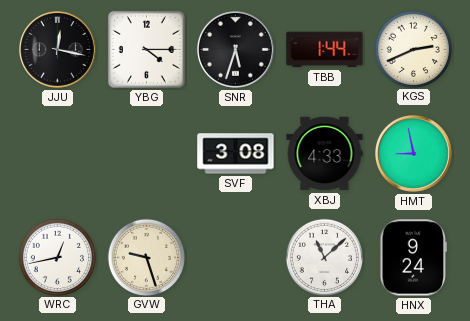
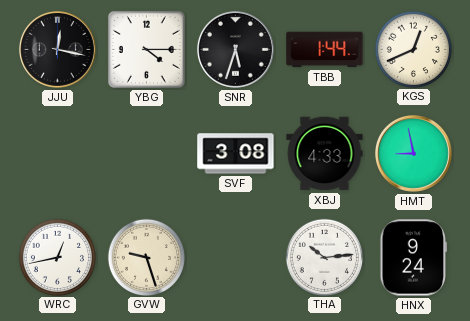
KGS: 2:41 -> 12:41
THA: 11:08 -> 10:14
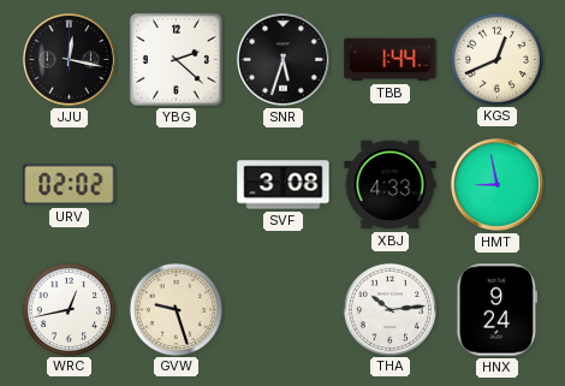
YBG: 4:15 -> 2:22
URV: none -> 02:02
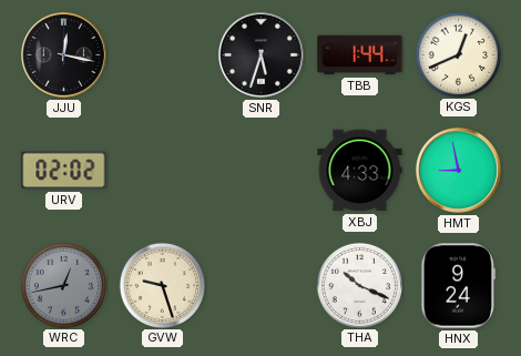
YBG: 2:22 -> none
SVF: 3:08 -> none
WRC dial: white -> grey
THA: 10:14 -> 10:19
